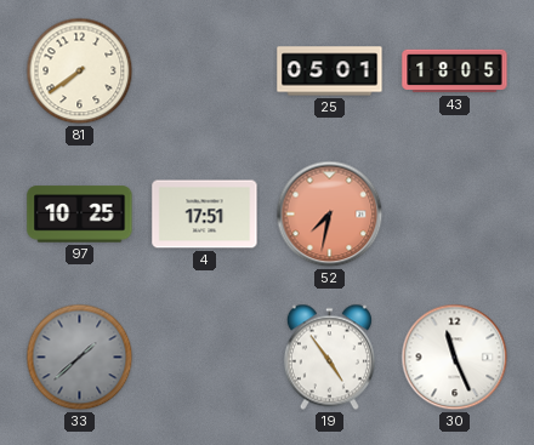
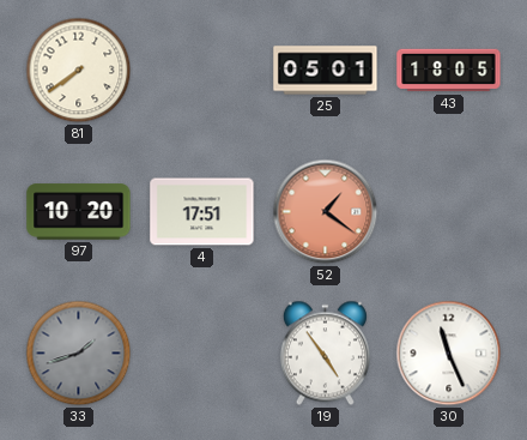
97: 10:25 -> 10:20
52: 7:32 -> 1:21
33: 1:38 -> 1:42
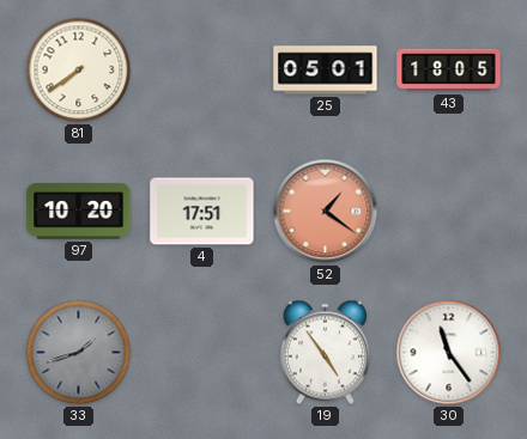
30: 11:26 -> 11:24
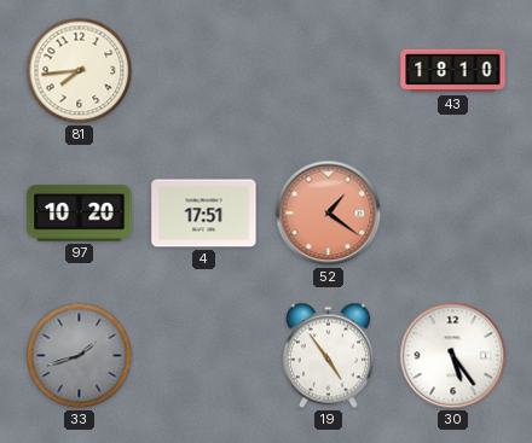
81: 7:39 -> 7:44
25: 05:01 -> none
43: 18:05 -> 18:10
30: 11:24 -> 5:24
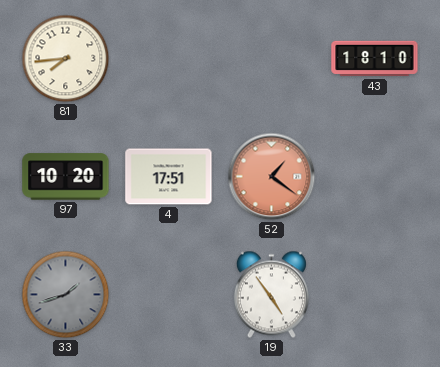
30: 5:24 -> none
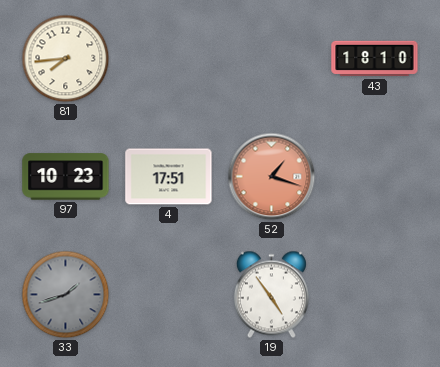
97: 10:20 -> 10:23
52: 1:21 -> 1:18
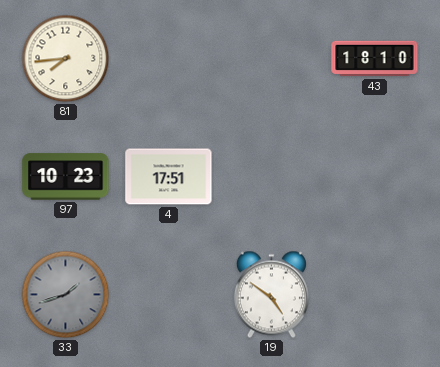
52: 1:18 -> none
19: 4:54 -> 4:51
